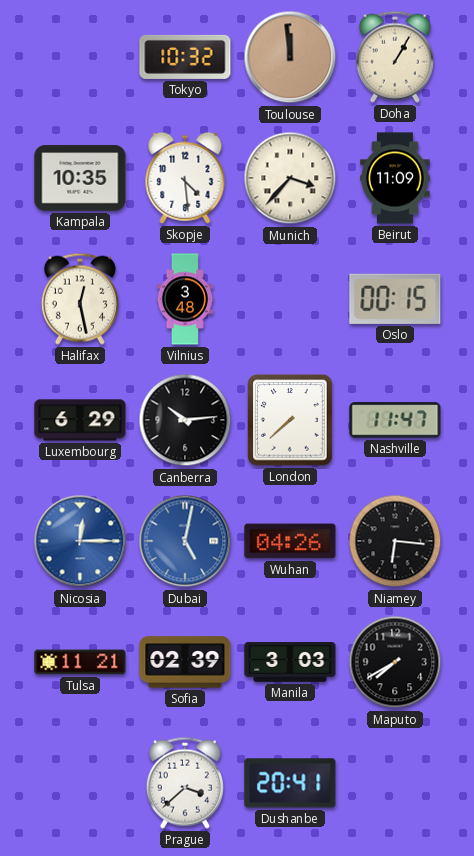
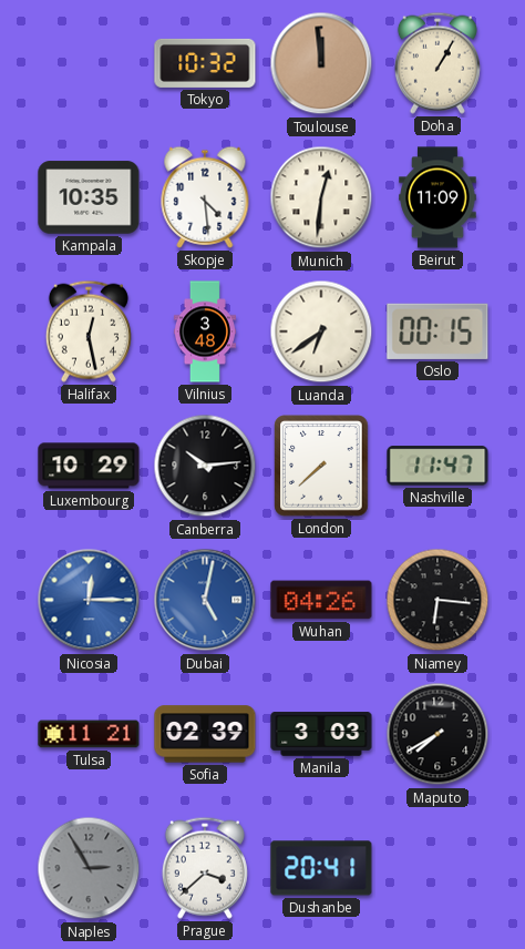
Munich: 3:37 -> 12:31
Luanda: none -> 6:39
Luxembourg: 6:29 -> 10:29
Naples: none -> 2:55
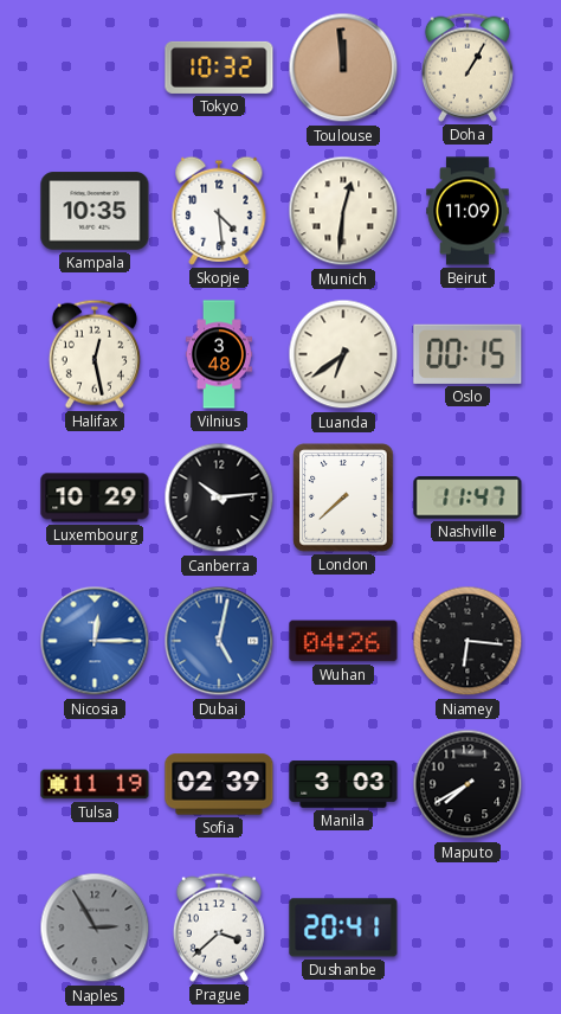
Tulsa: 11:21 -> 11:19
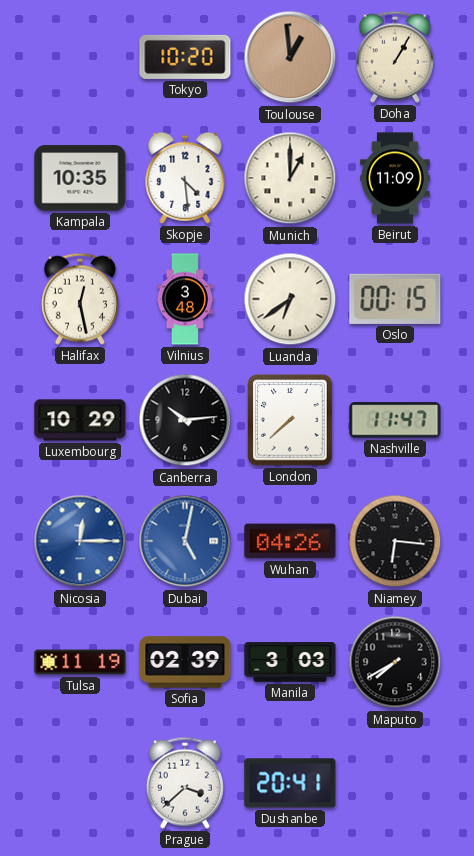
Tokyo: 10:32 -> 10:20
Toulouse: 11:59 -> 12:59
Munich: 12:31 -> 1:00
Naples: 2:55 -> none
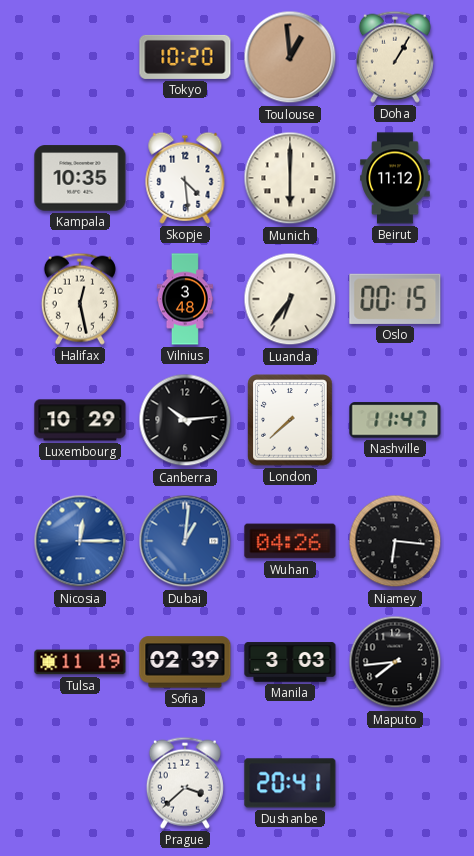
Munich: 1:00 -> 6:00
Beirut: 11:09 -> 11:12
Luanda: 6:39 -> 6:36
Dubai: 5:02 -> 1:01
Maputo: 7:40 -> 7:44
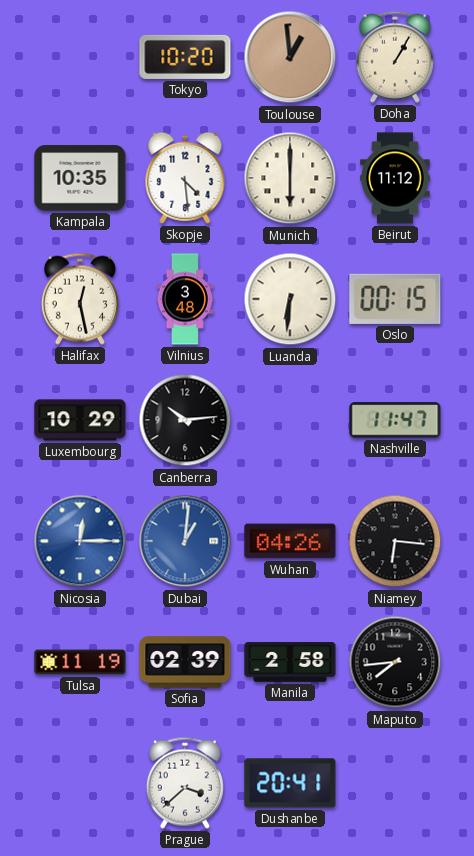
Luanda: 6:36 -> 6:31
London: 7:38 -> none
Manila: 3:03 -> 2:58
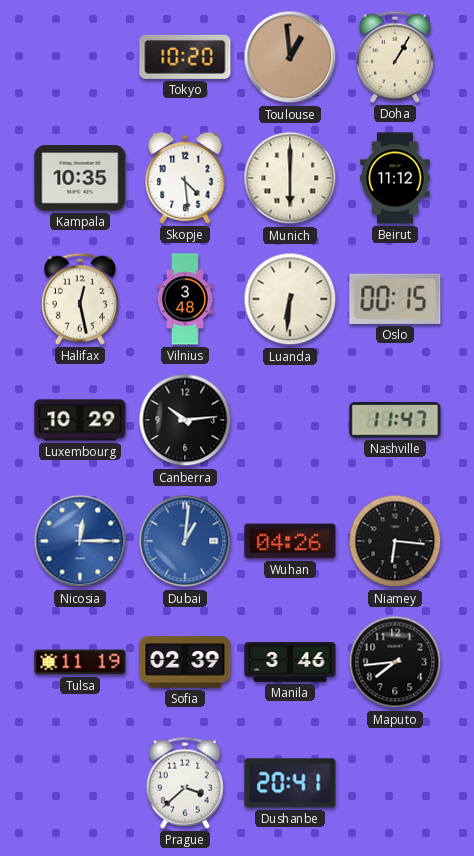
Manila: 2:58 -> 3:46
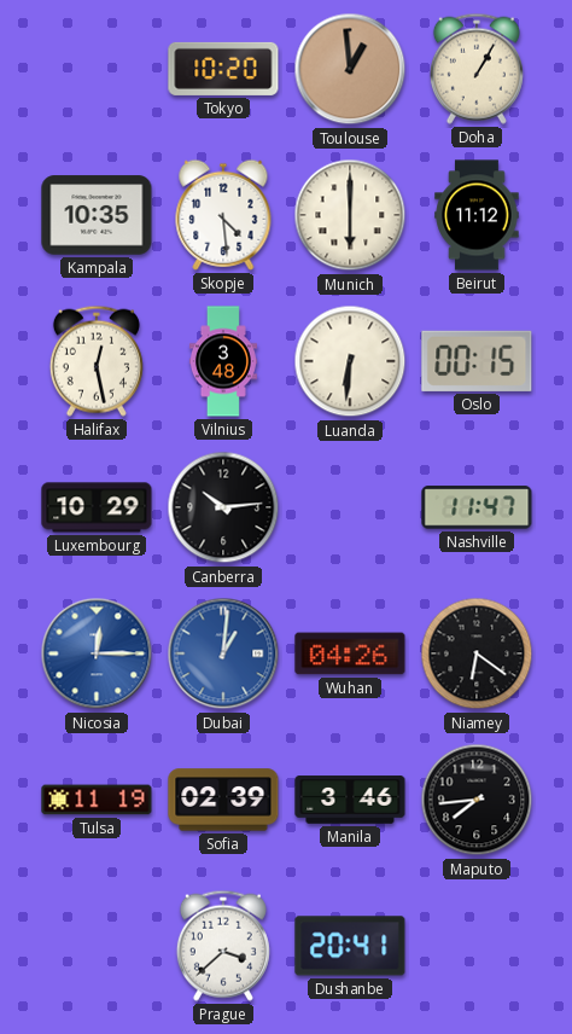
Niamey: 6:16 -> 6:21
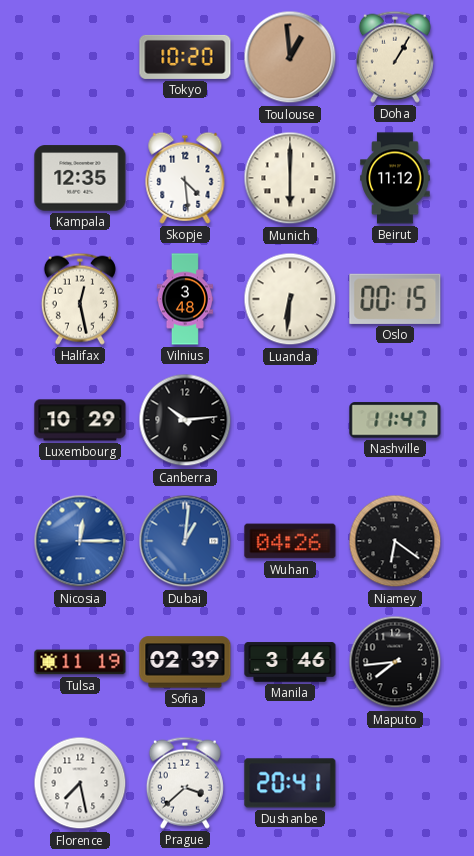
Kampala: 10:35 -> 12:35
Florence: none -> 7:28
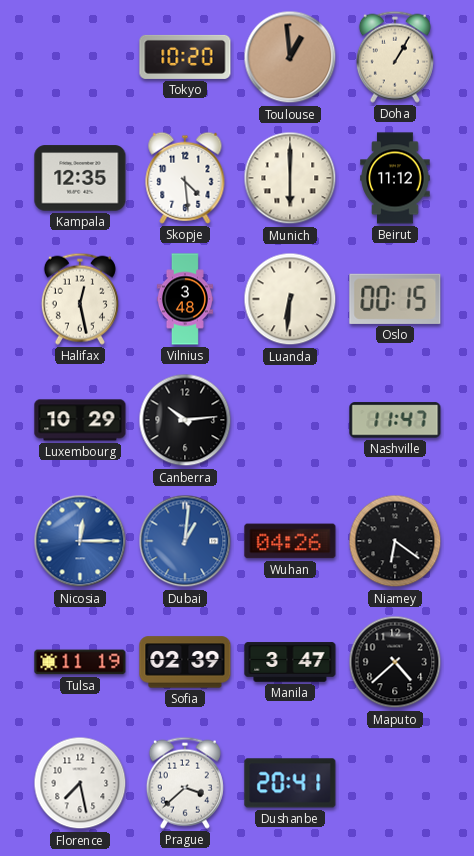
Manila: 3:46 -> 3:47
Maputo: 7:44 -> 4:38
